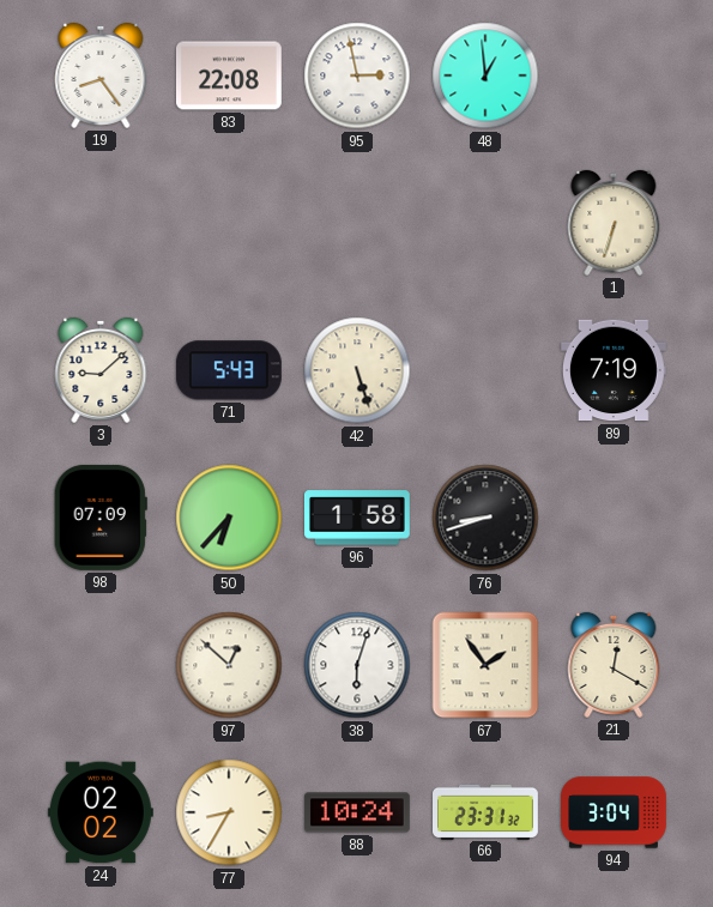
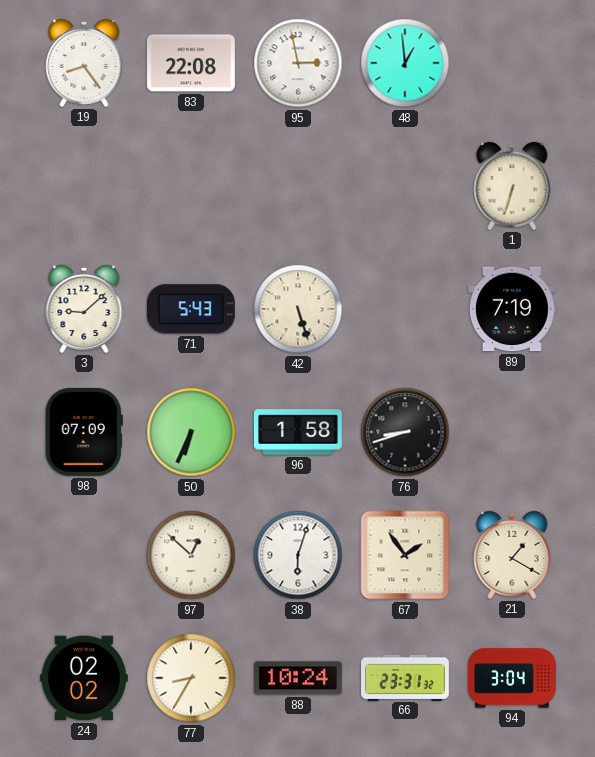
50: 6:37 -> 6:34
21: 12:20 -> 1:20
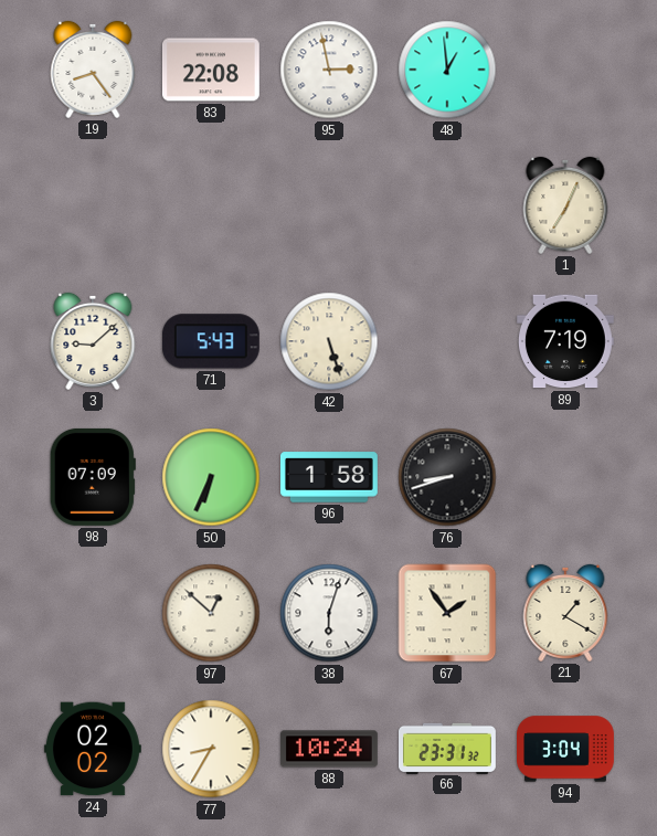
1: 6:33 -> 7:04
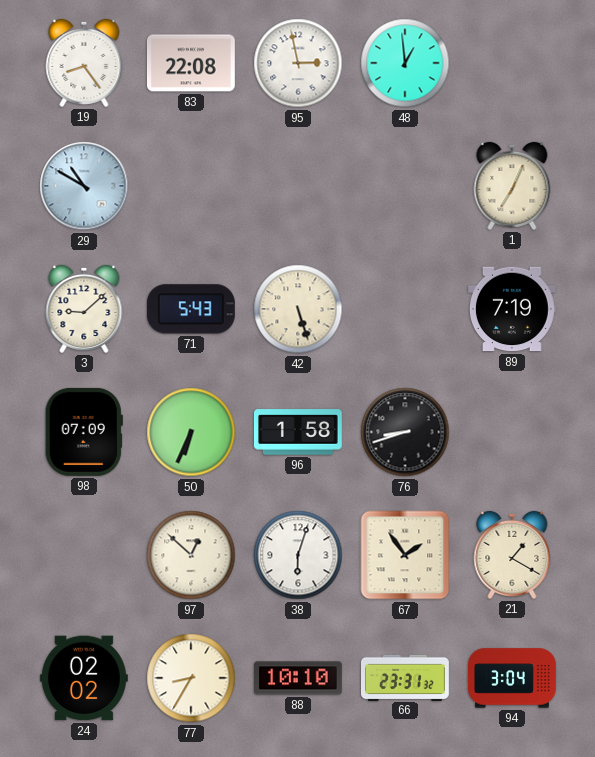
29: none -> 10:50
88: 10:24 -> 10:10
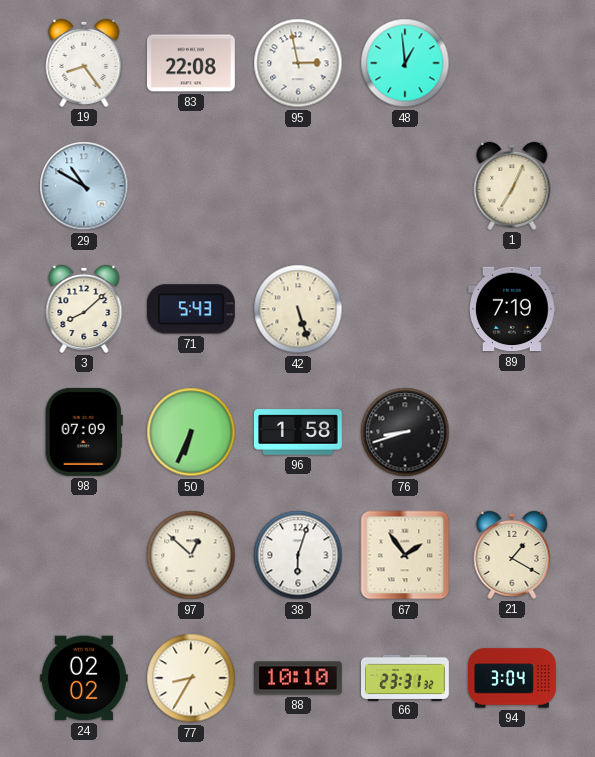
3: 9:08 -> 8:08
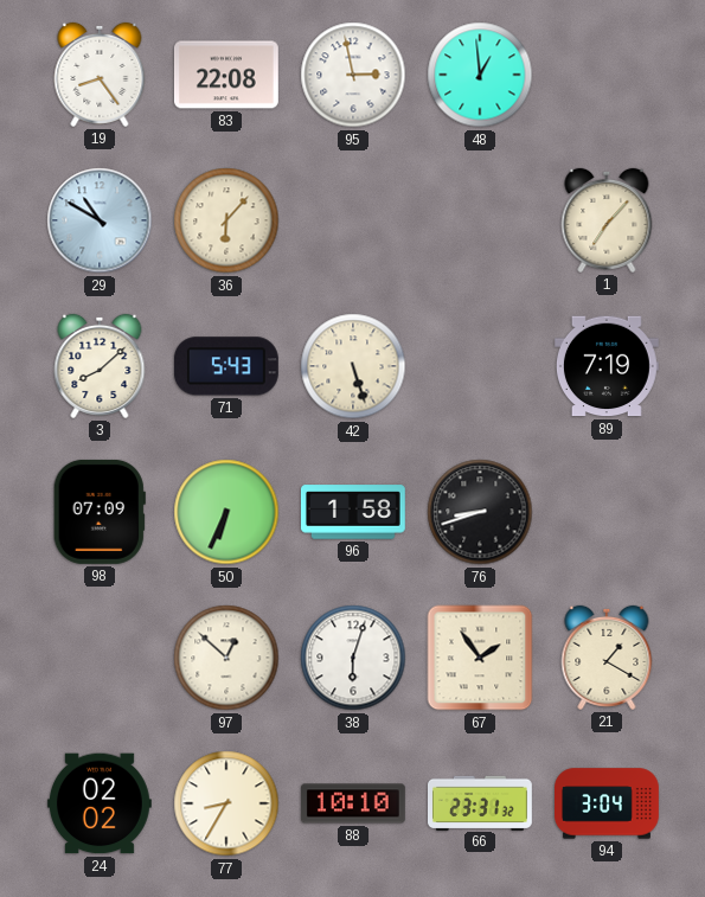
36: none -> 6:07
1: 7:04 -> 7:07
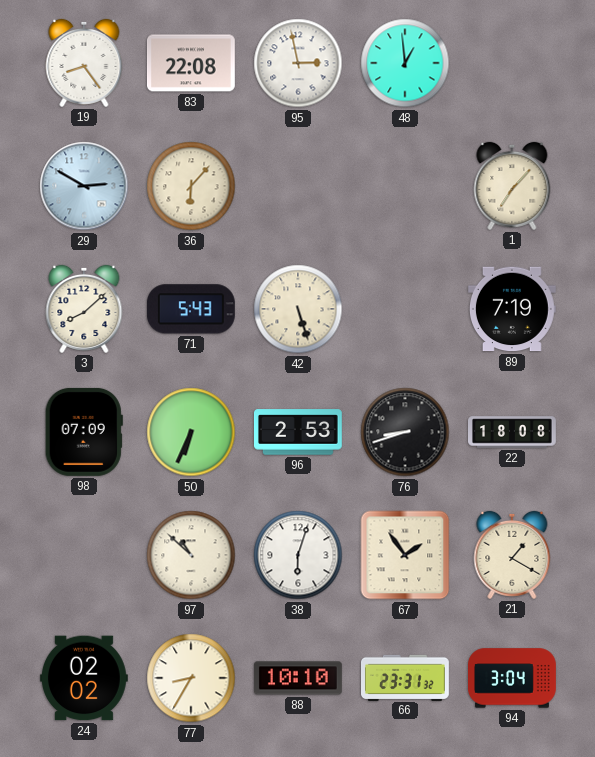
29: 10:50 -> 2:50
96: 1:58 -> 2:53
22: none -> 18:08
97: 12:52 -> 10:52
